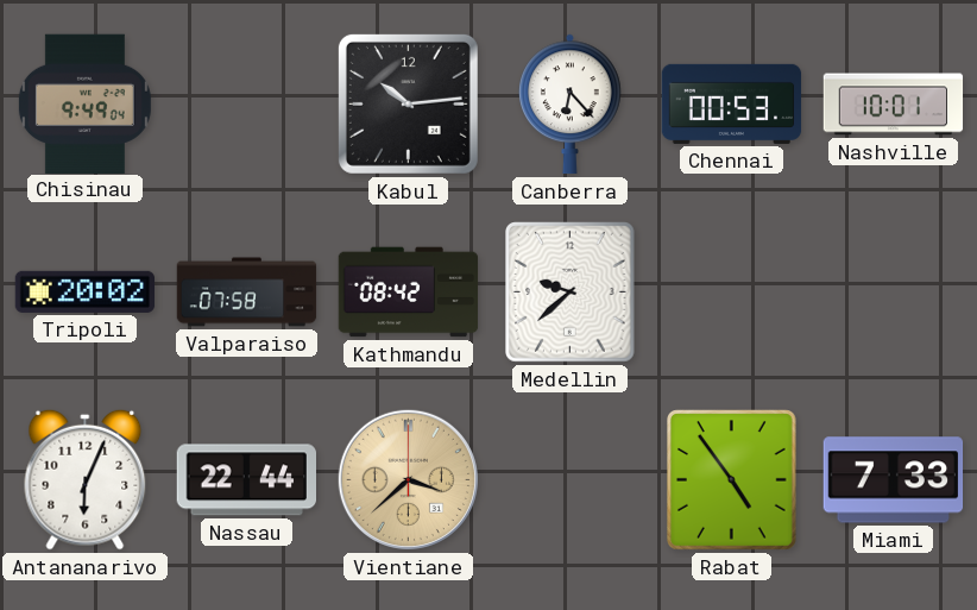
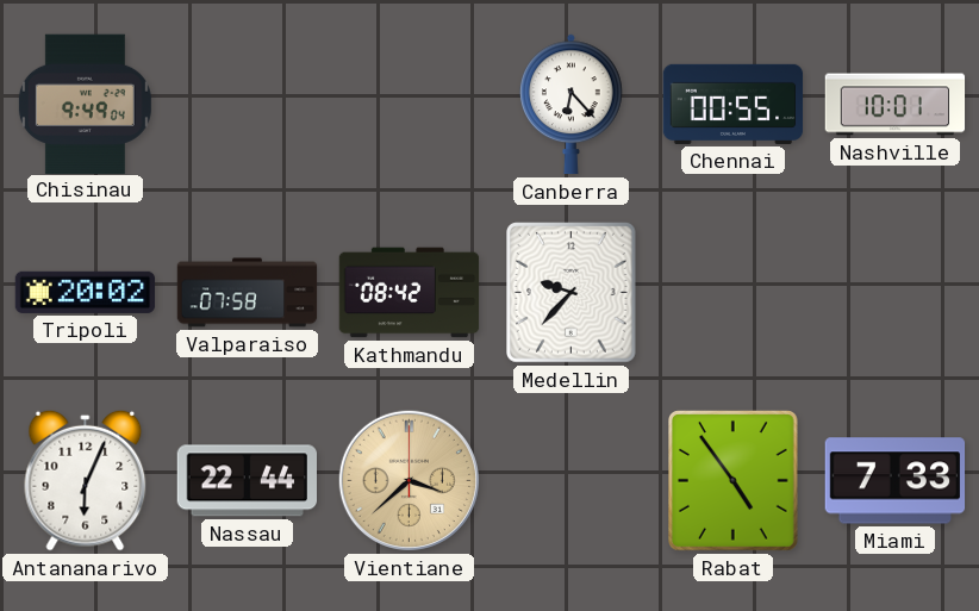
Kabul: 10:14 -> none
Chennai: 00:53 -> 00:55
Medellin: 9:38 -> 9:37
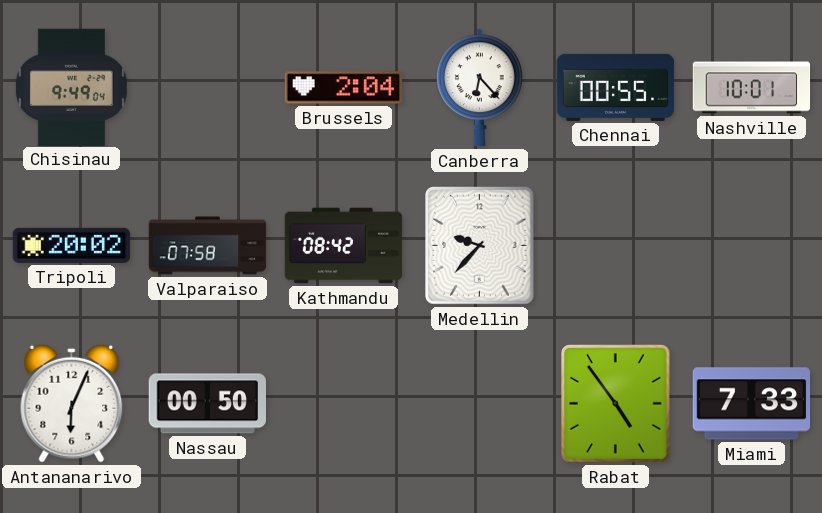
Brussels: none -> 2:04
Nassau: 22:44 -> 00:50
Vientiane: 3:38 -> none
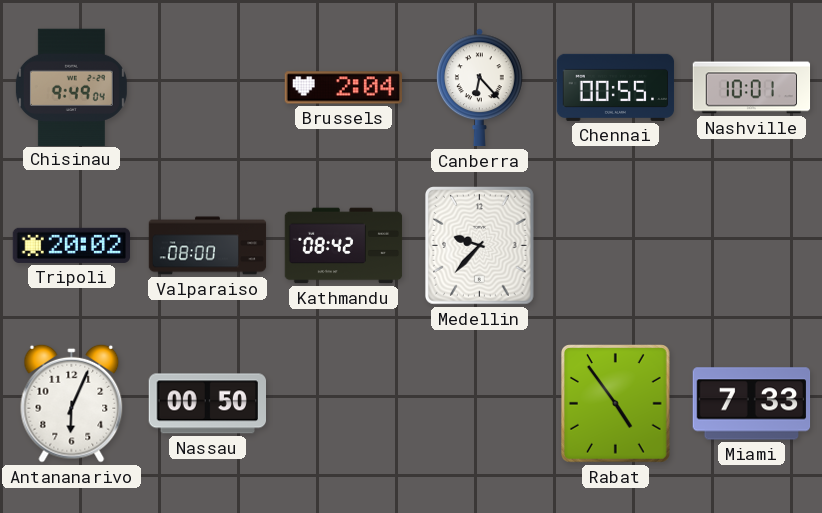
Valparaiso: 07:58 -> 08:00
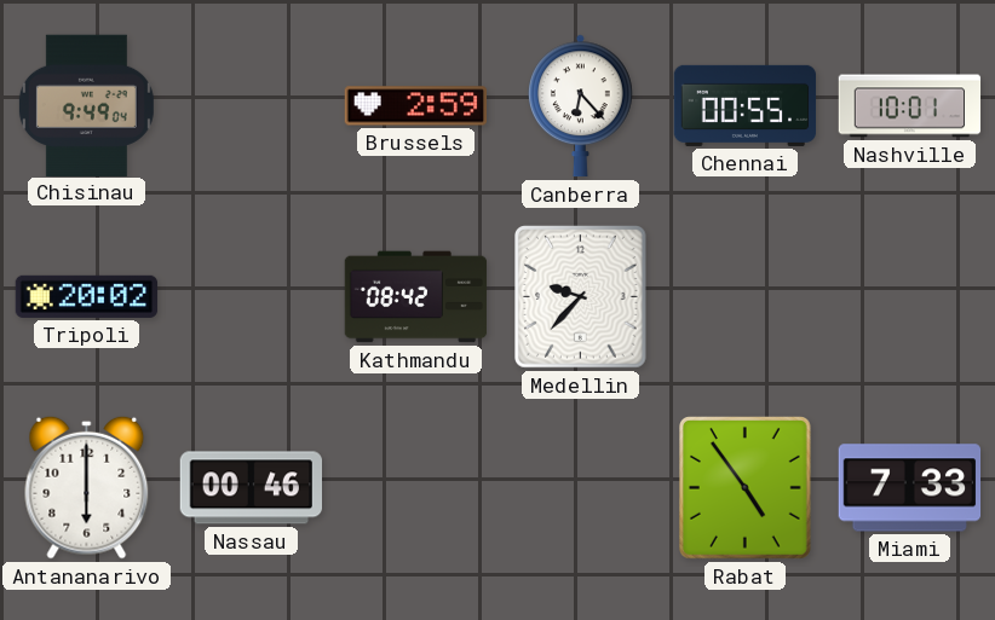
Brussels: 2:04 -> 2:59
Valparaiso: 08:00 -> none
Antananarivo: 6:04 -> 6:00
Nassau: 00:50 -> 00:46
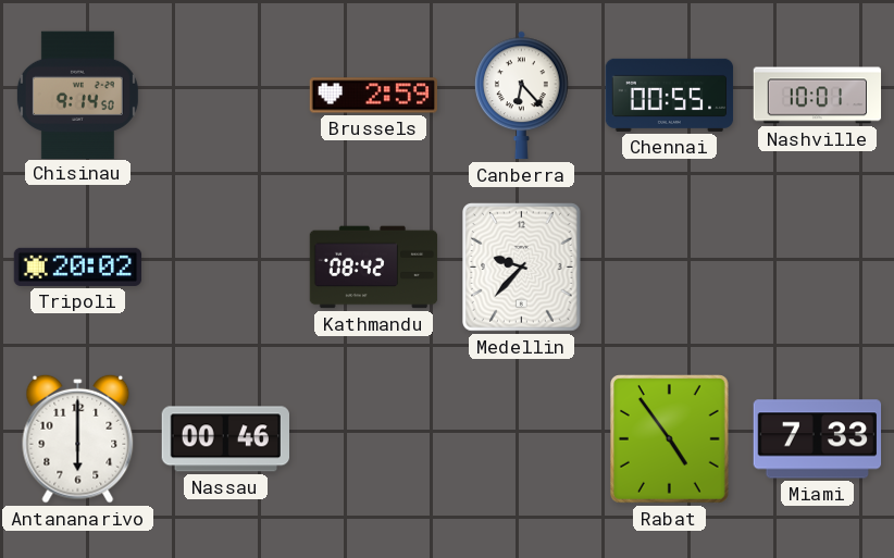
Chisinau: 9:49 -> 9:14
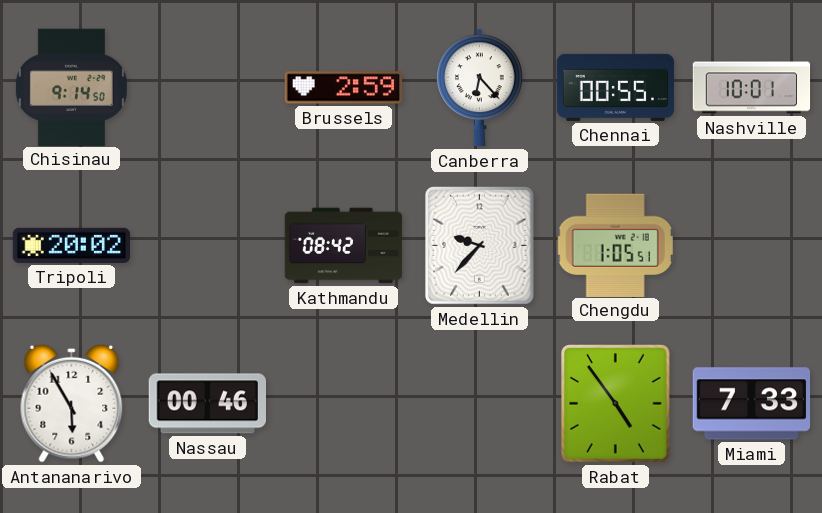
Chengdu: none -> 1:05
Antananarivo: 6:00 -> 5:55
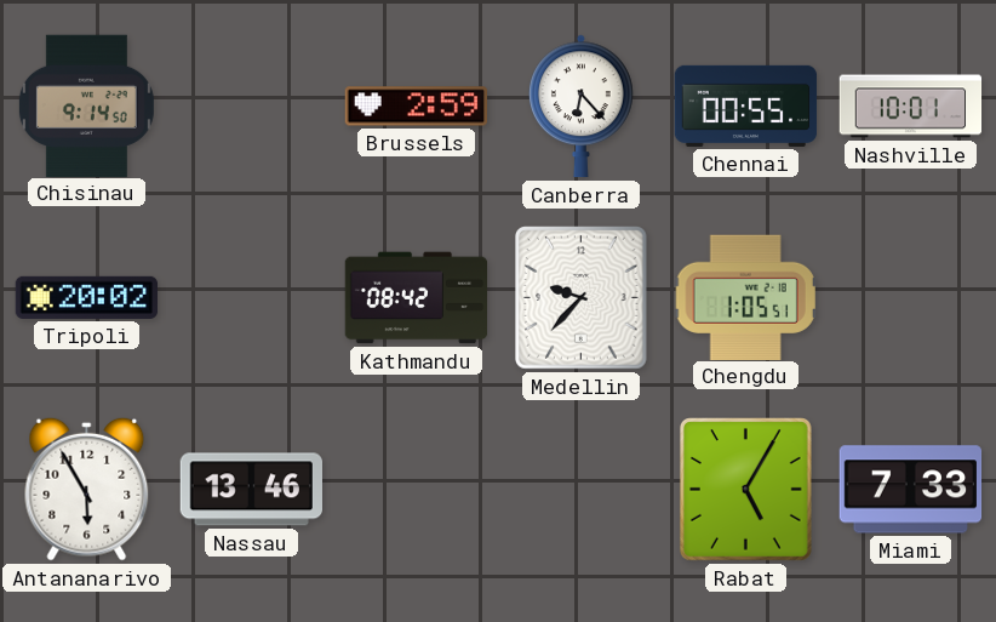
Nassau: 00:46 -> 13:46
Rabat: 4:54 -> 5:05
